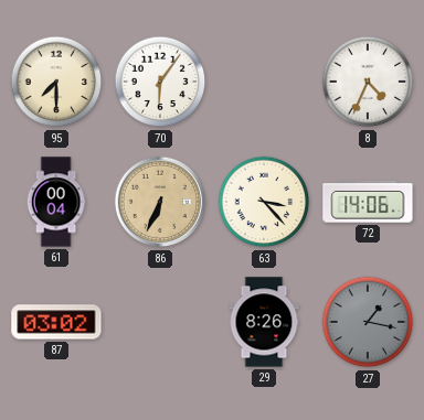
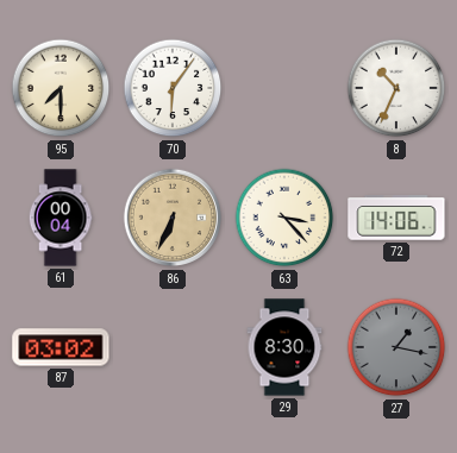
8: 4:34 -> 10:34
29: 8:26 -> 8:30
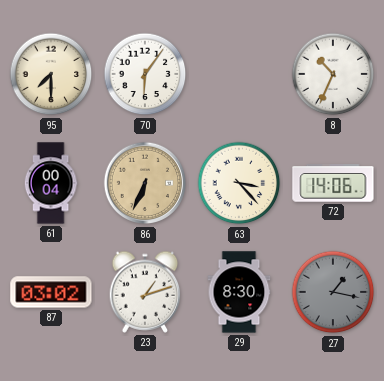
23: none -> 1:12
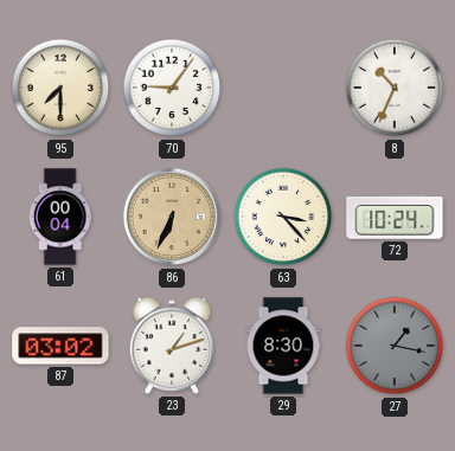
70: 6:06 -> 9:06
72: 14:06 -> 10:24
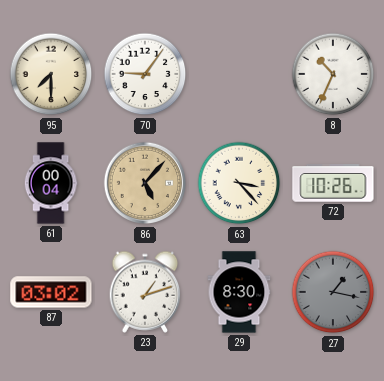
86: 6:34 -> 5:07
72: 10:24 -> 10:26
